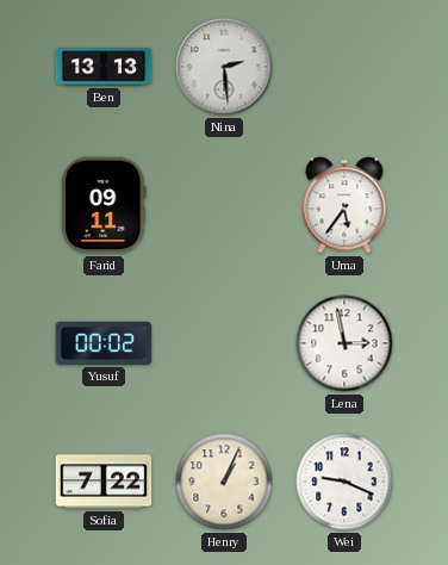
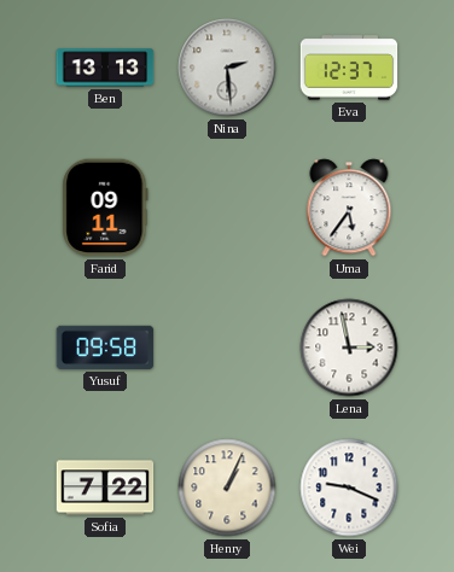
Eva: none -> 12:37
Yusuf: 00:02 -> 09:58
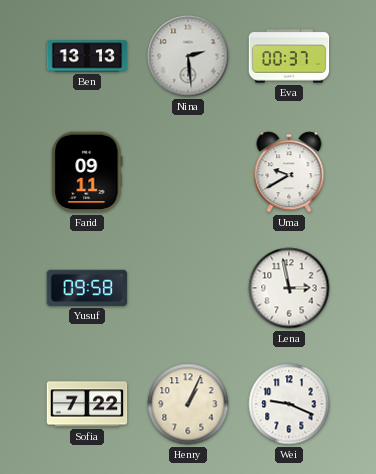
Eva: 12:37 -> 00:37
Uma: 5:36 -> 9:40
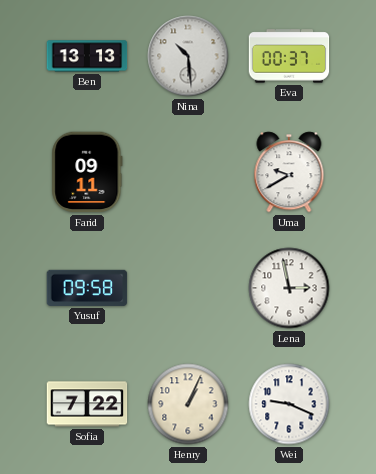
Nina: 2:29 -> 10:29
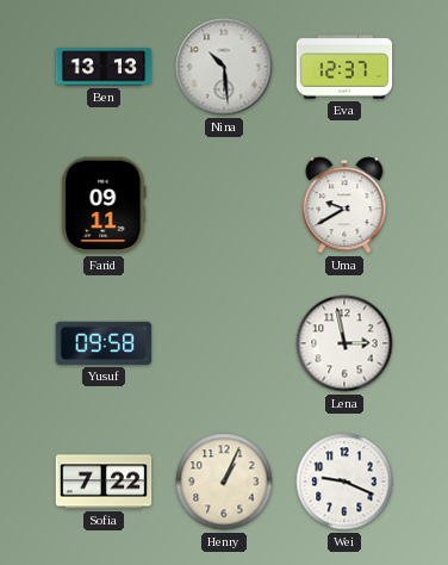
Eva: 00:37 -> 12:37
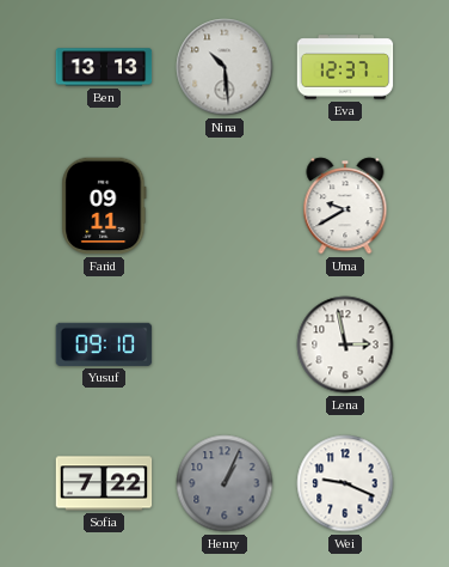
Yusuf: 09:58 -> 09:10
Henry dial: cream -> grey
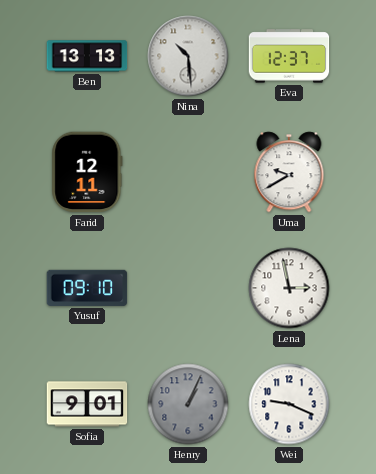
Farid: 09:11 -> 12:11
Sofia: 7:22 -> 9:01
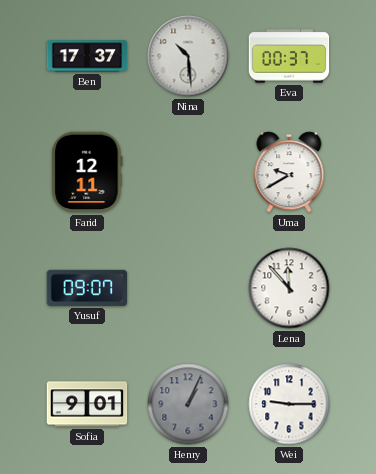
Ben: 13:13 -> 17:37
Eva: 12:37 -> 00:37
Yusuf: 09:10 -> 09:07
Lena: 2:58 -> 11:53
Wei: 9:19 -> 9:15
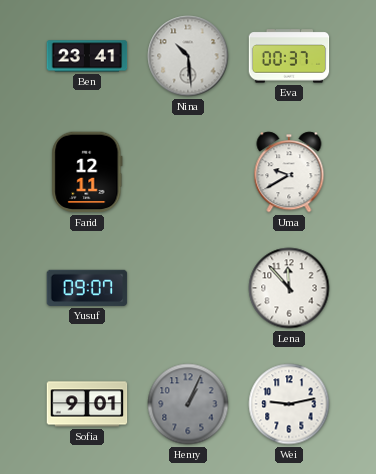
Ben: 17:37 -> 23:41
Wei: 9:15 -> 9:13
